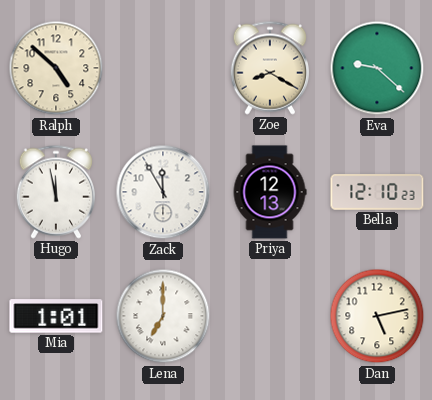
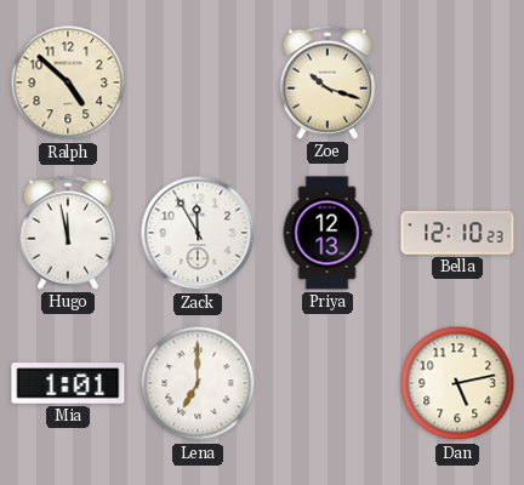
Zoe: 8:20 -> 10:18
Eva: 9:22 -> none
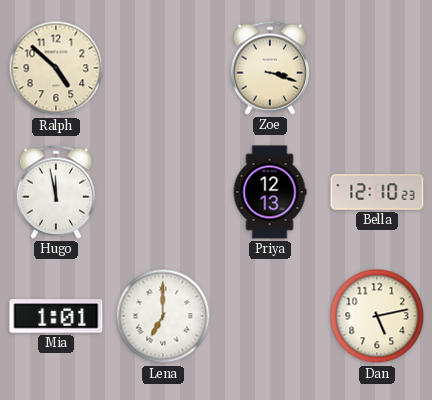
Zoe: 10:18 -> 3:18
Zack: 11:55 -> none
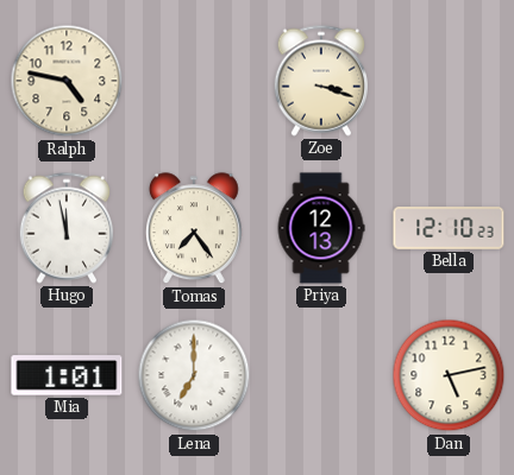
Ralph: 4:52 -> 4:47
Tomas: none -> 7:24
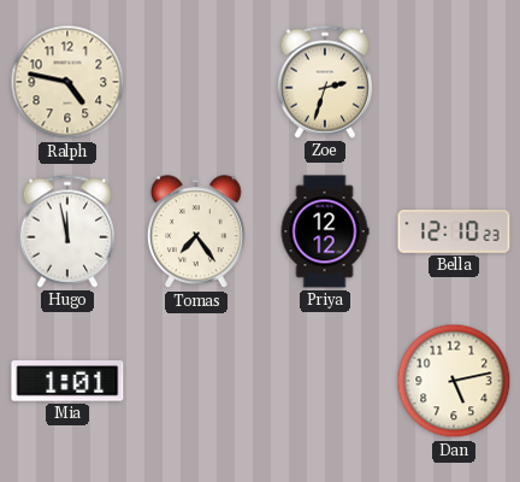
Zoe: 3:18 -> 2:33
Priya: 12:13 -> 12:12
Lena: 7:00 -> none
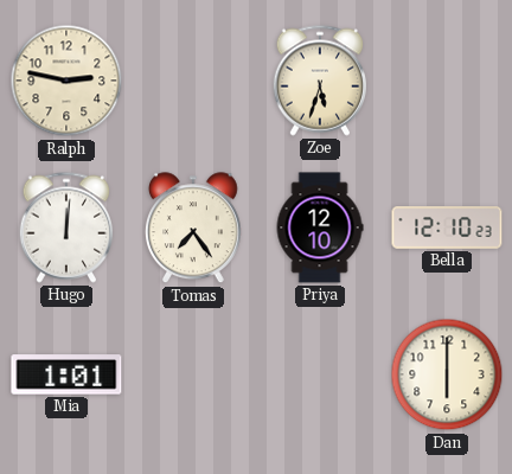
Ralph: 4:47 -> 2:47
Zoe: 2:33 -> 5:33
Hugo: 11:58 -> 12:01
Priya: 12:12 -> 12:10
Dan: 5:13 -> 6:00
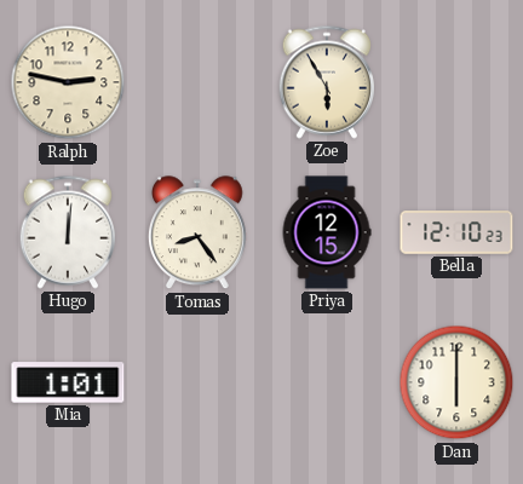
Zoe: 5:33 -> 5:55
Tomas: 7:24 -> 8:24
Priya: 12:10 -> 12:15
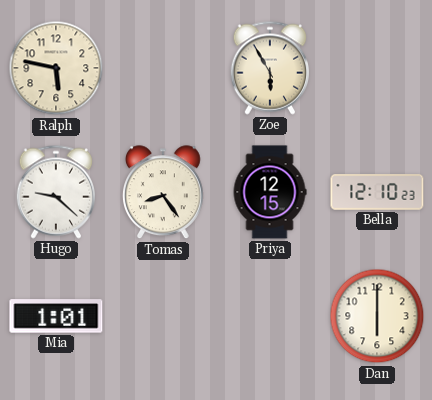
Ralph: 2:47 -> 5:47
Hugo: 12:01 -> 9:22
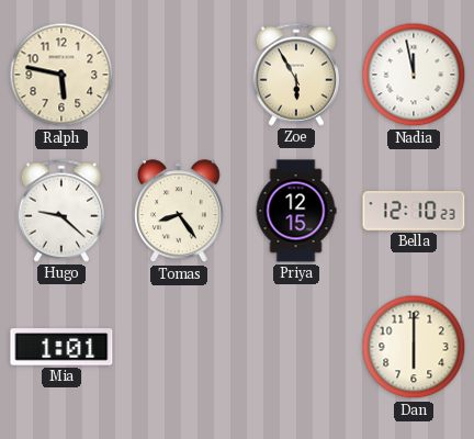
Nadia: none -> 11:58
